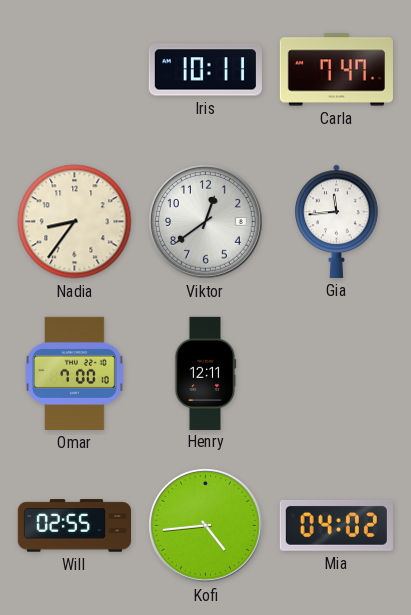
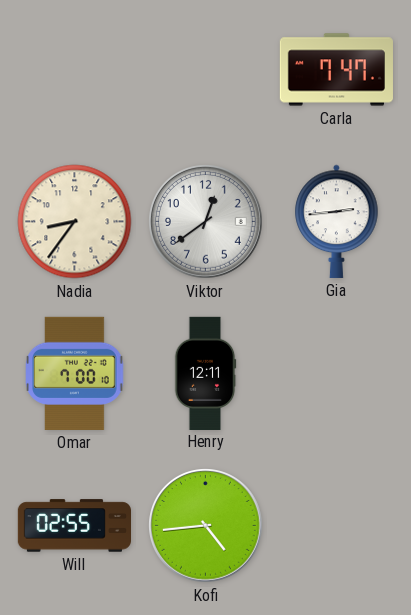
Iris: 10:11 -> none
Gia: 11:44 -> 2:44
Mia: 04:02 -> none
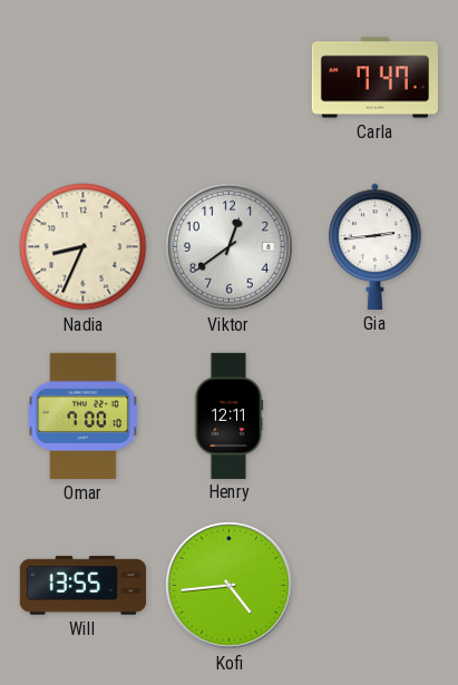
Nadia: 8:36 -> 8:34
Will: 02:55 -> 13:55
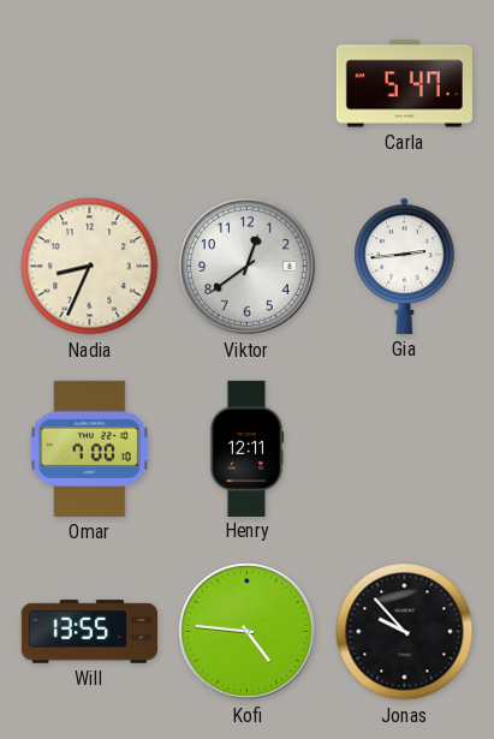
Carla: 7:47 -> 5:47
Kofi: 4:44 -> 4:46
Jonas: none -> 9:53
